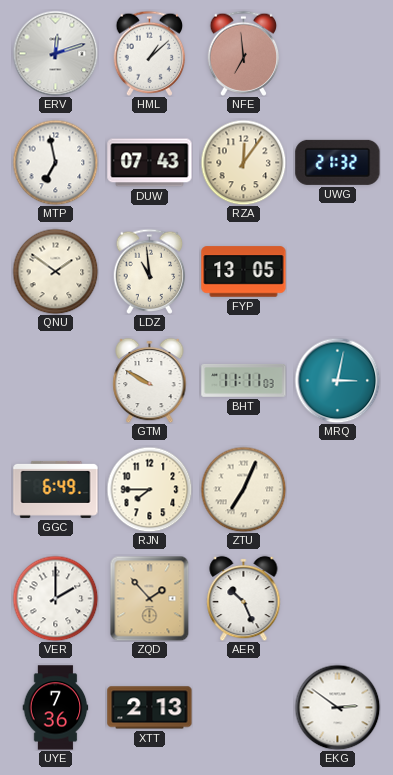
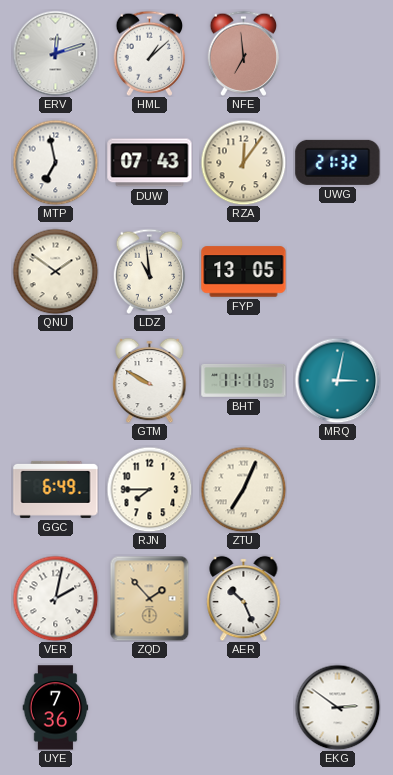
VER: 2:00 -> 2:02
XTT: 2:13 -> none
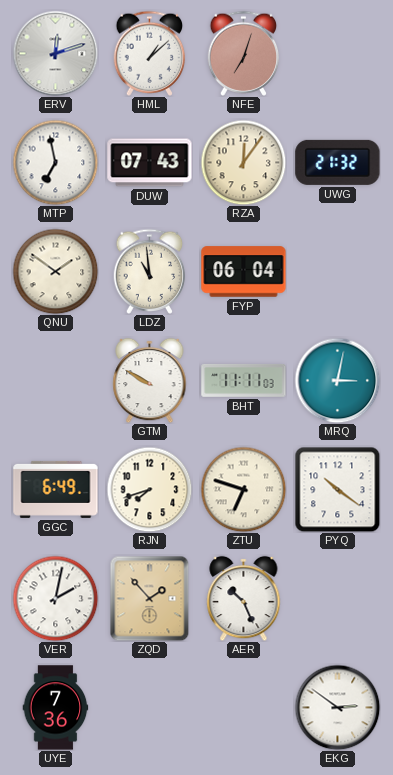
NFE: 6:59 -> 7:03
FYP: 13:05 -> 06:04
RJN: 7:45 -> 7:42
ZTU: 7:04 -> 6:48
PYQ: none -> 10:21
